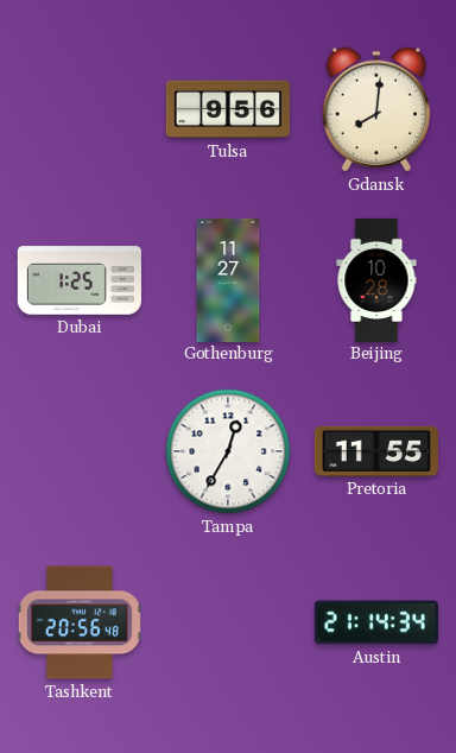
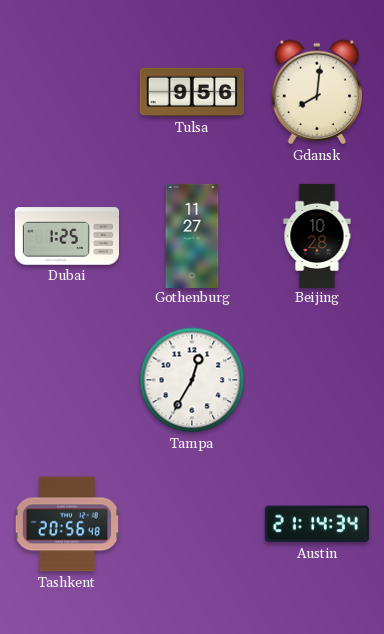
Pretoria: 11:55 -> none
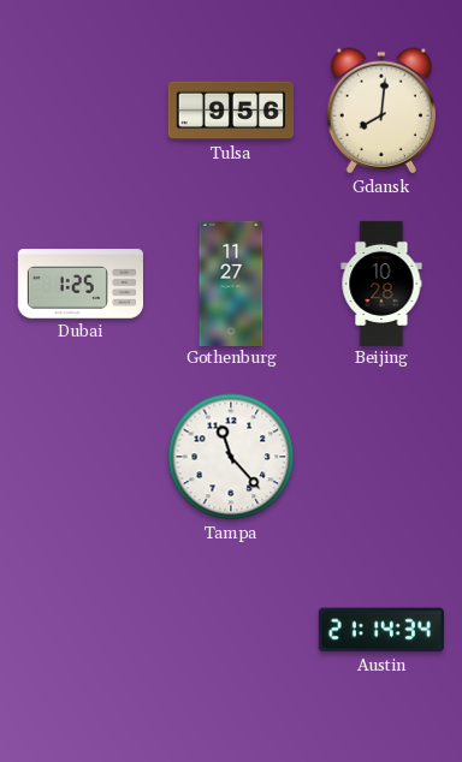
Tampa: 12:35 -> 11:23
Tashkent: 20:56 -> none
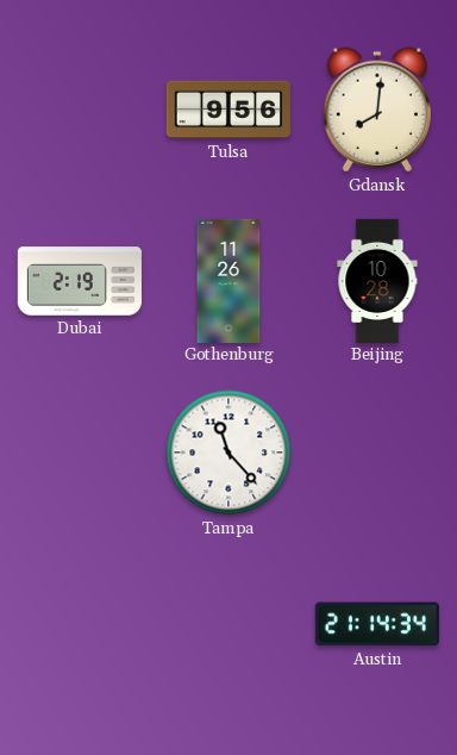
Dubai: 1:25 -> 2:19
Gothenburg: 11:27 -> 11:26
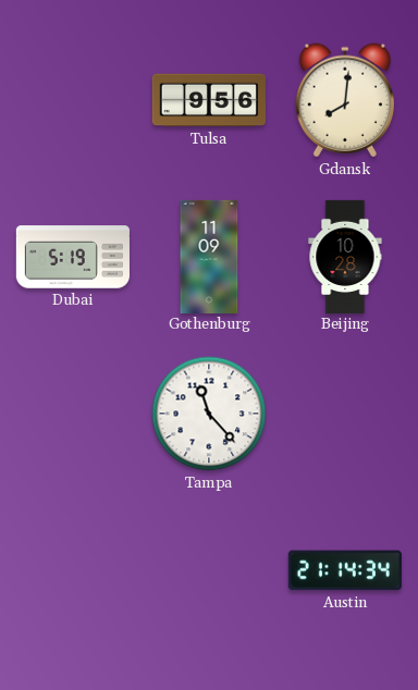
Dubai: 2:19 -> 5:19
Gothenburg: 11:26 -> 11:09
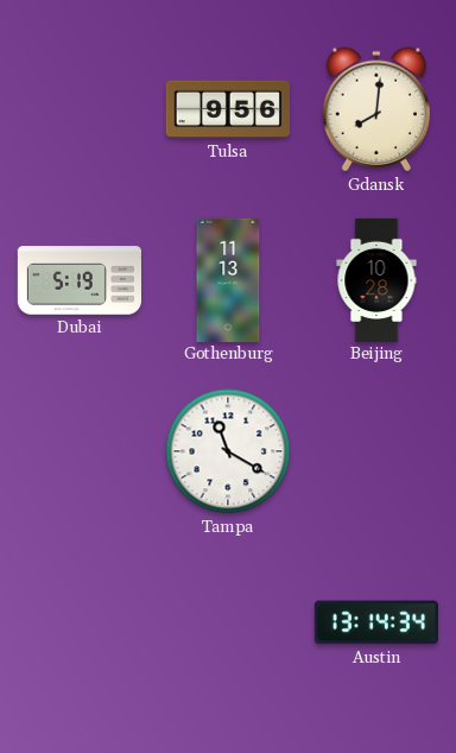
Gothenburg: 11:09 -> 11:13
Tampa: 11:23 -> 11:20
Austin: 21:14 -> 13:14
